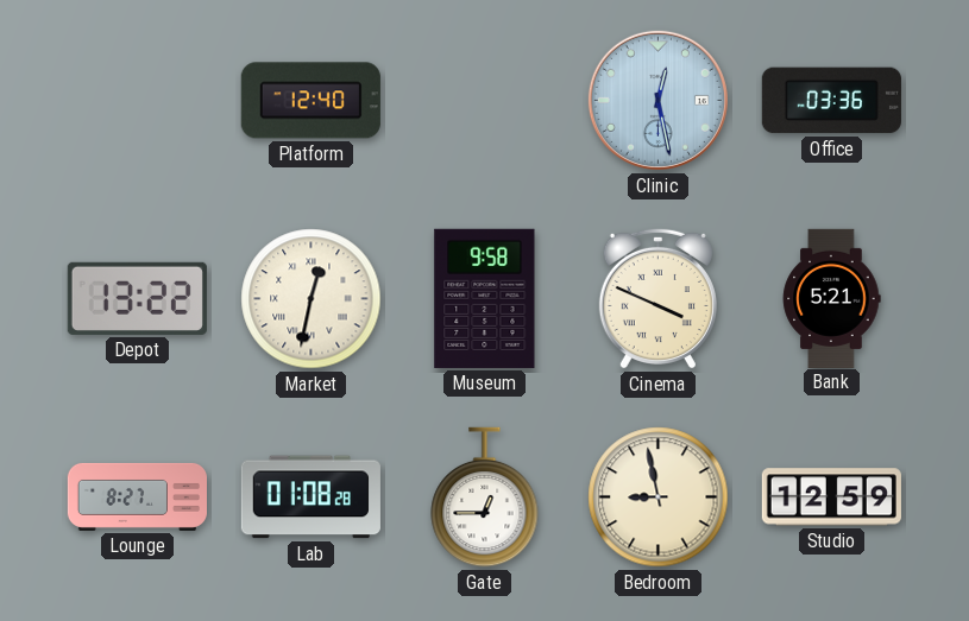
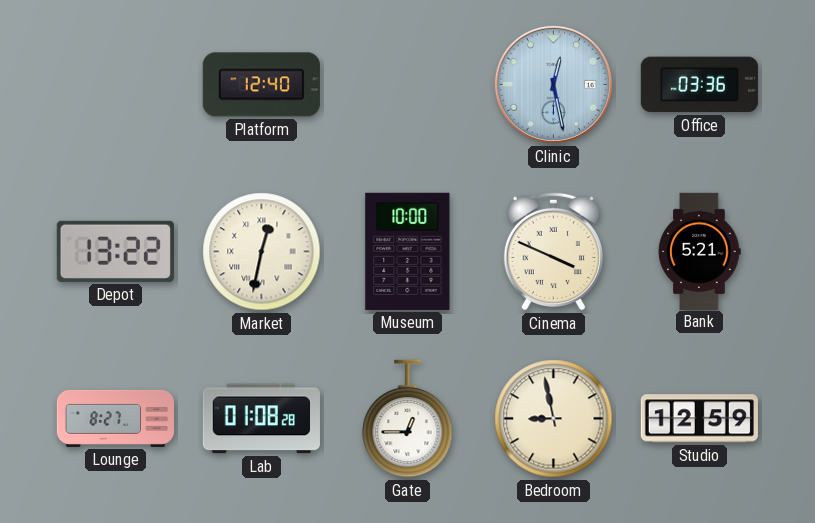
Museum: 9:58 -> 10:00
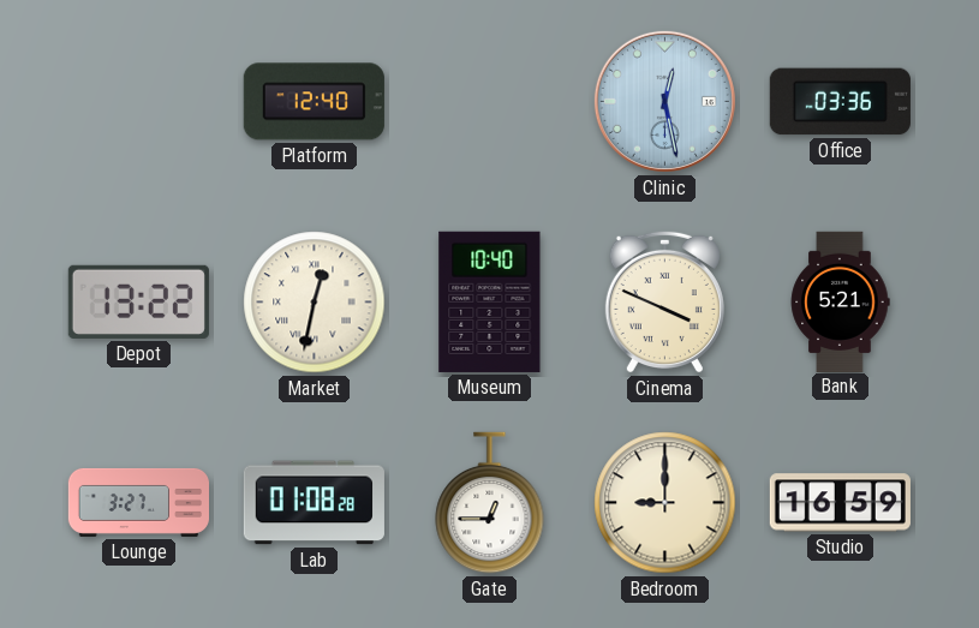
Museum: 10:00 -> 10:40
Lounge: 8:27 -> 3:27
Bedroom: 8:58 -> 9:00
Studio: 12:59 -> 16:59
